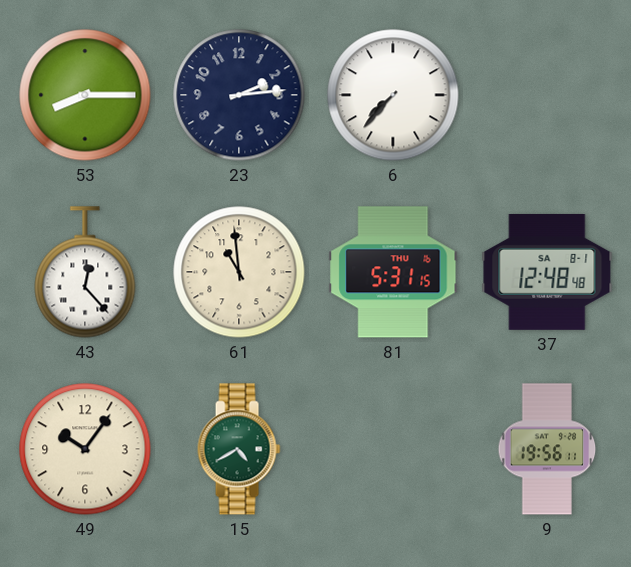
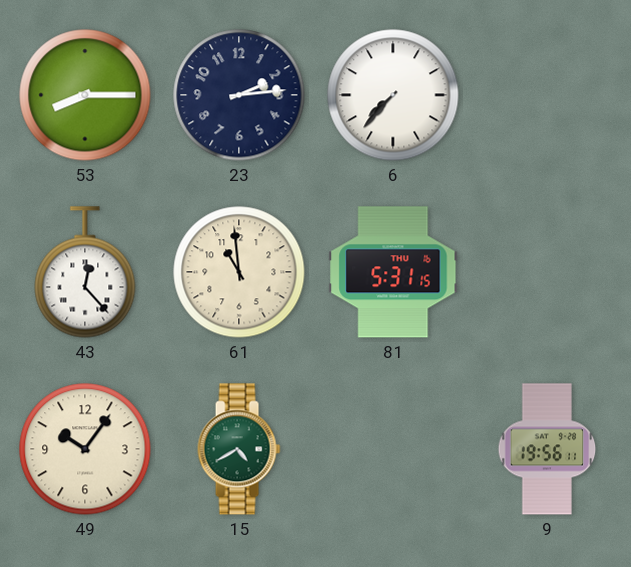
37: 12:48 -> none
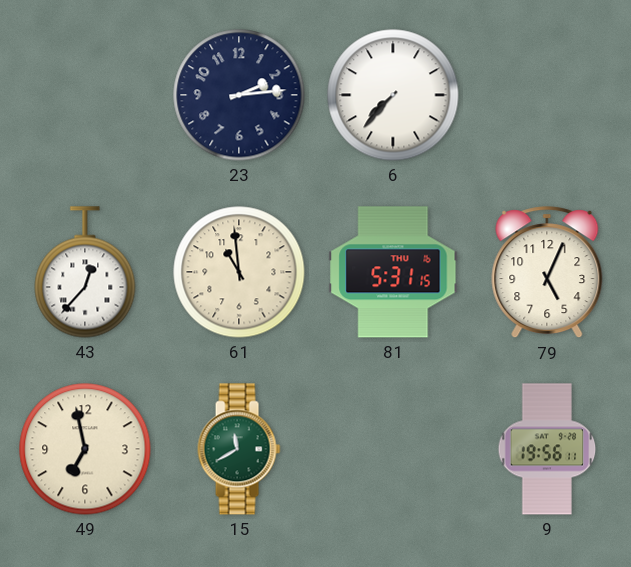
53: 8:15 -> none
43: 12:23 -> 12:37
79: none -> 5:04
49: 10:06 -> 6:58
15: 4:40 -> 11:40
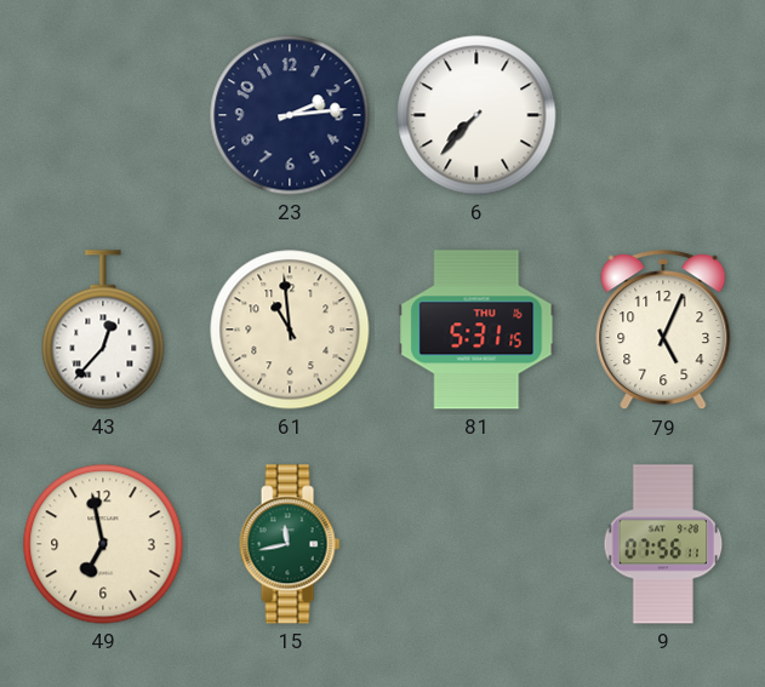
15: 11:40 -> 11:43
9: 19:56 -> 07:56
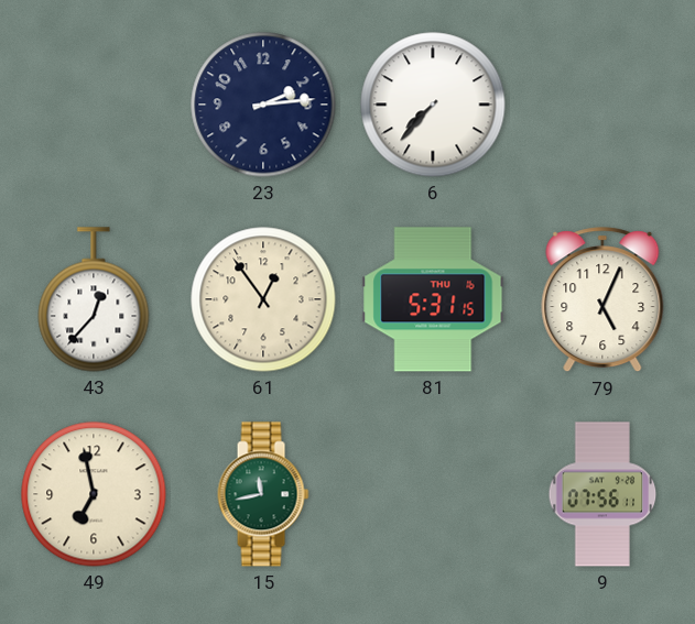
61: 10:59 -> 12:54
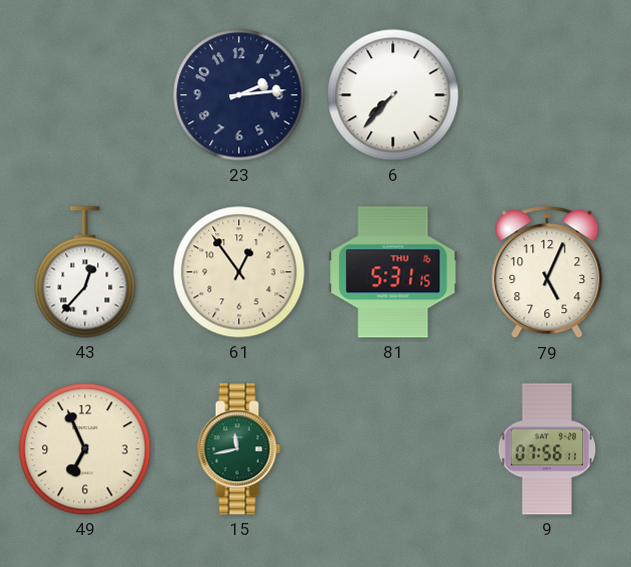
49: 6:58 -> 6:56
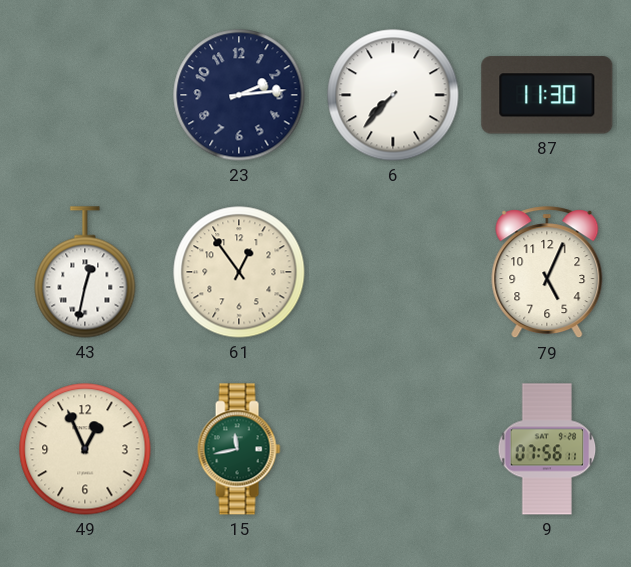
87: none -> 11:30
43: 12:37 -> 12:32
81: 5:31 -> none
49: 6:56 -> 12:56
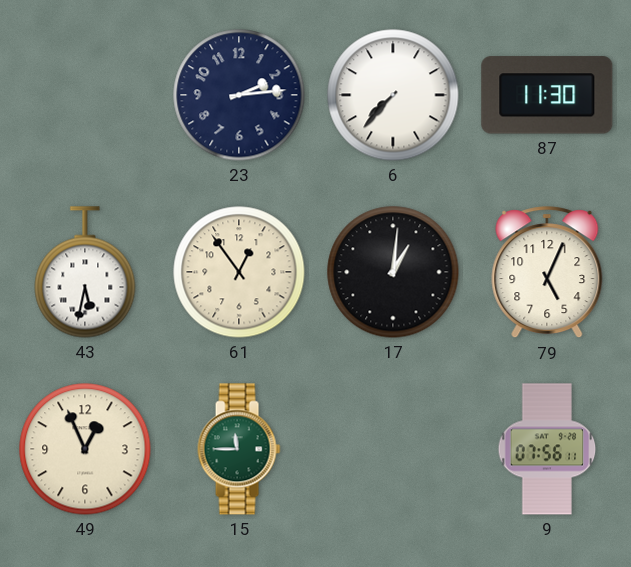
43: 12:32 -> 5:32
17: none -> 1:01
15: 11:43 -> 11:45
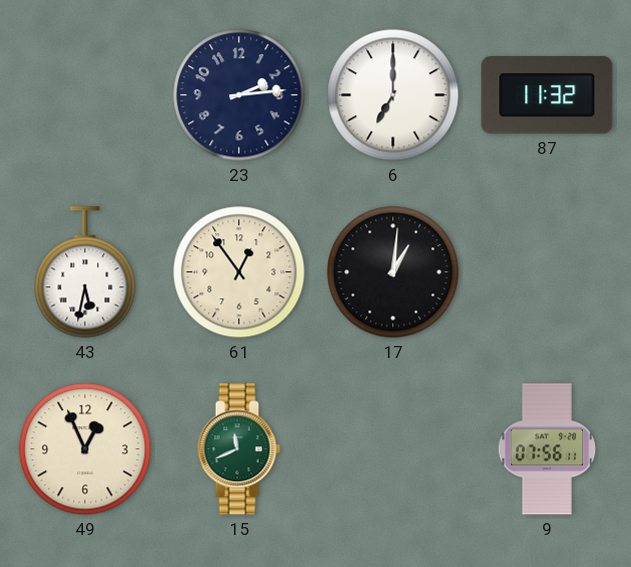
6: 7:37 -> 7:00
87: 11:30 -> 11:32
79: 5:04 -> none
15: 11:45 -> 11:41
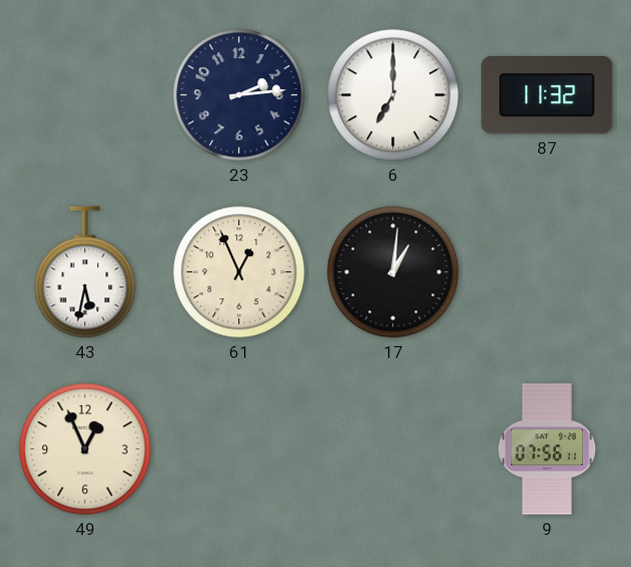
61: 12:54 -> 12:56
15: 11:41 -> none
